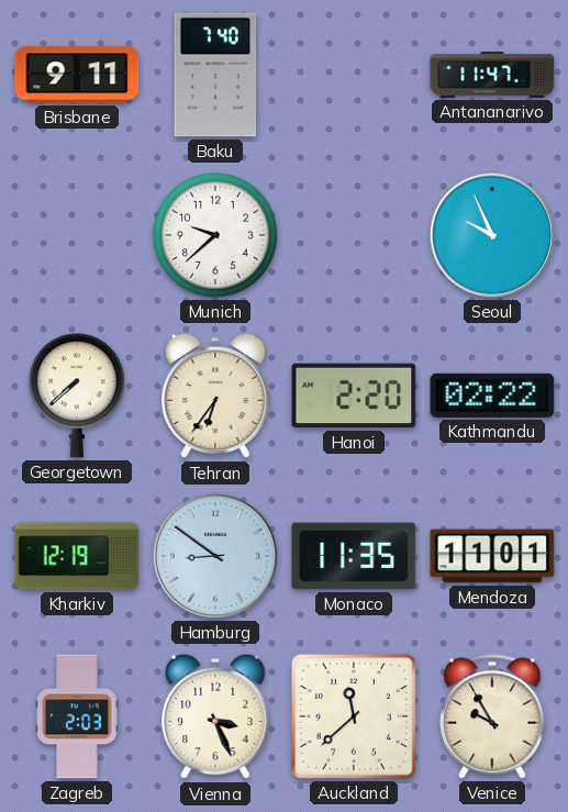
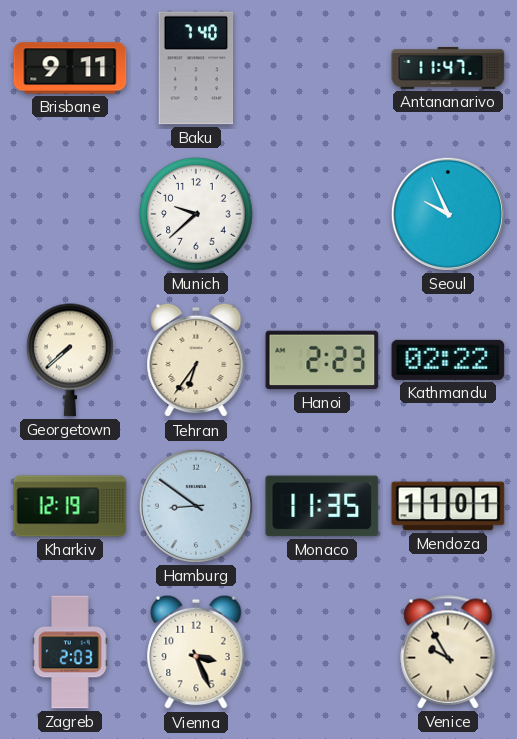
Hanoi: 2:20 -> 2:23
Auckland: 11:38 -> none
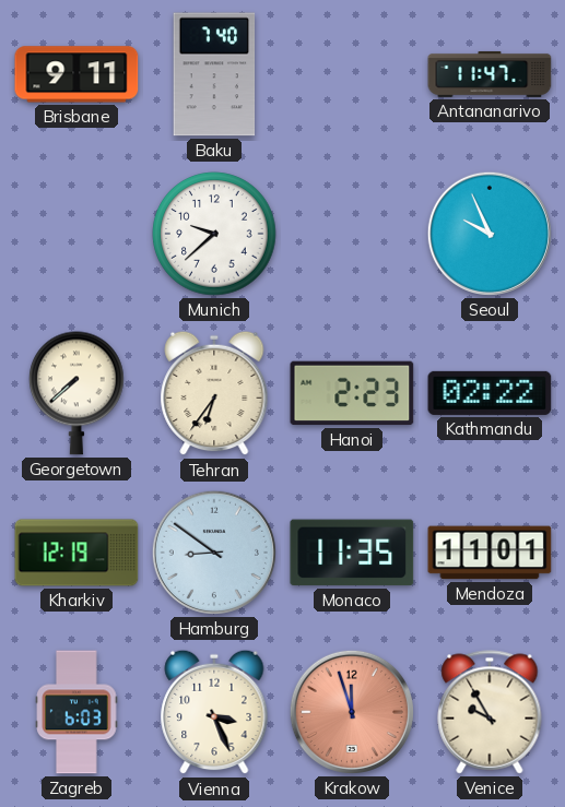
Zagreb: 2:03 -> 6:03
Krakow: none -> 11:57
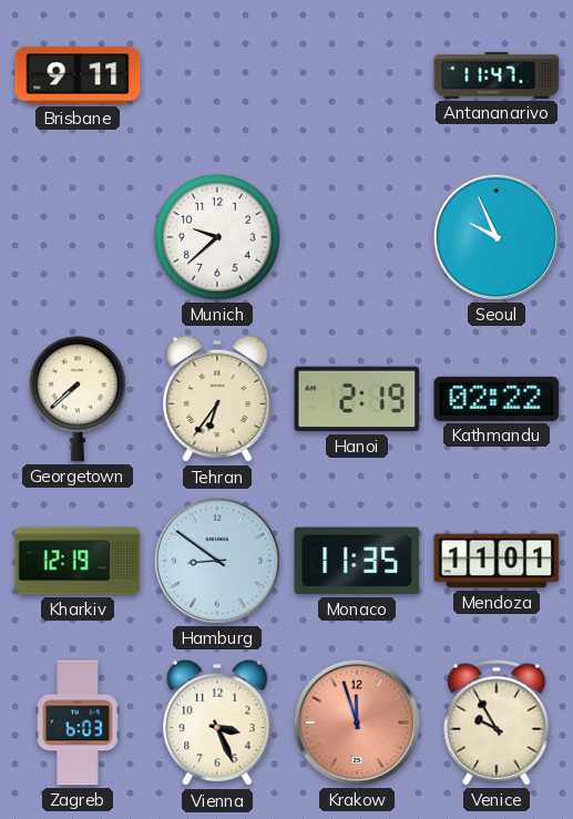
Baku: 7:40 -> none
Hanoi: 2:23 -> 2:19
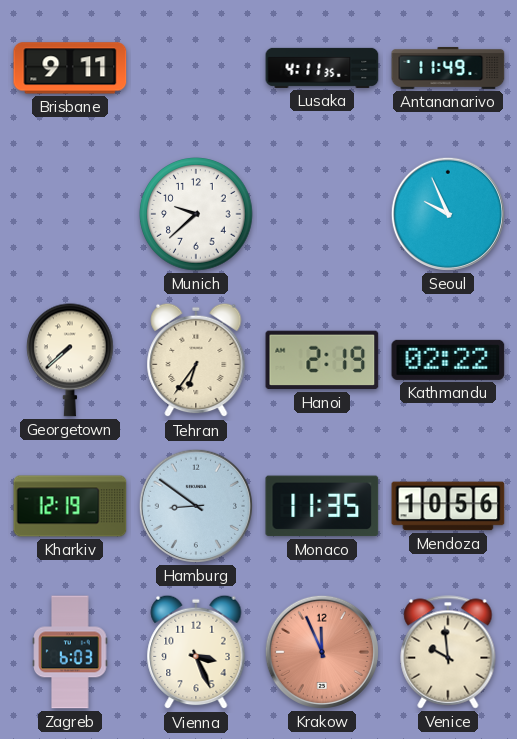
Lusaka: none -> 4:11
Antananarivo: 11:47 -> 11:49
Mendoza: 11:01 -> 10:56
Krakow: 11:57 -> 11:56
Venice: 9:55 -> 9:59
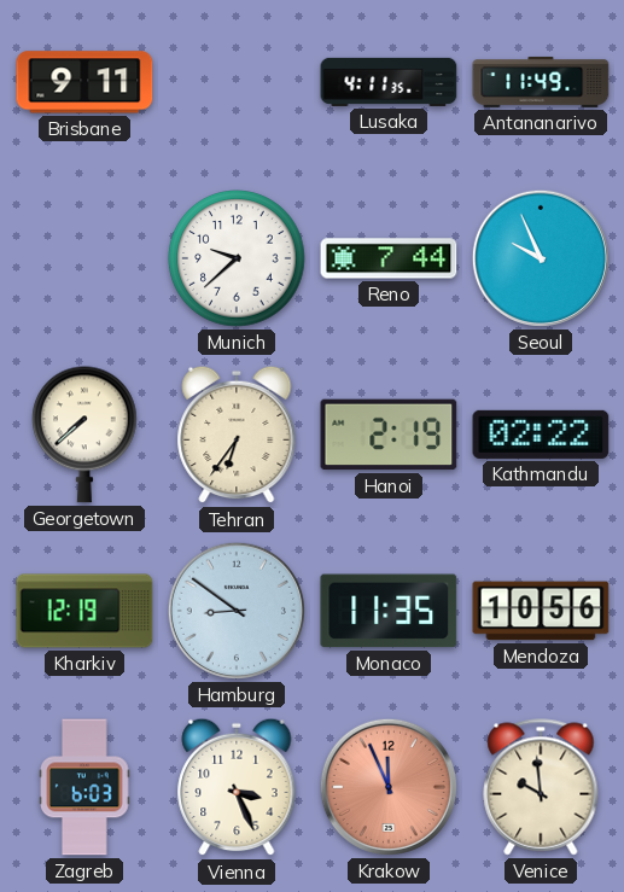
Reno: none -> 7:44
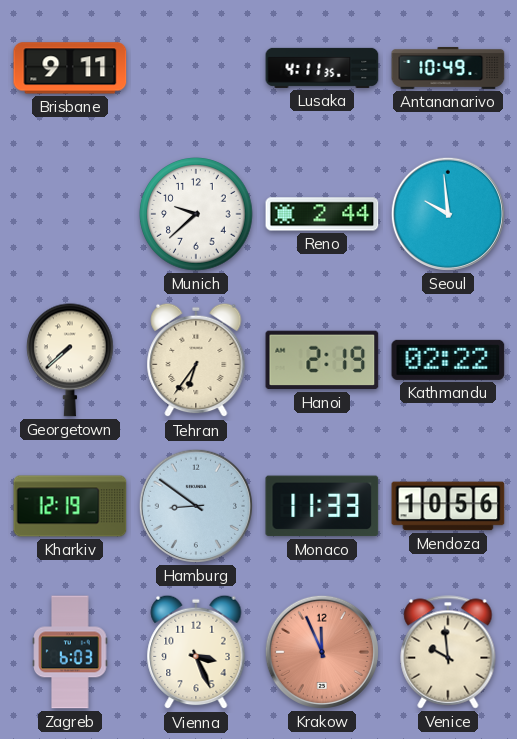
Antananarivo: 11:49 -> 10:49
Reno: 7:44 -> 2:44
Seoul: 9:56 -> 9:59
Monaco: 11:35 -> 11:33
